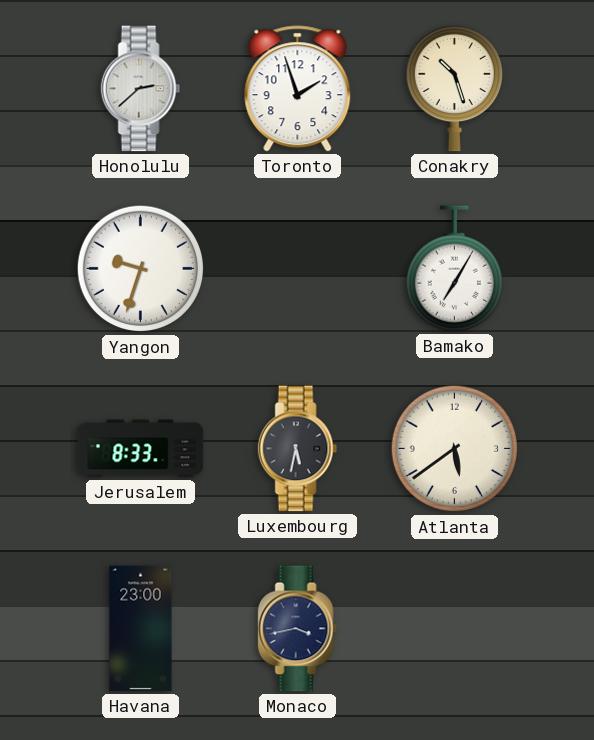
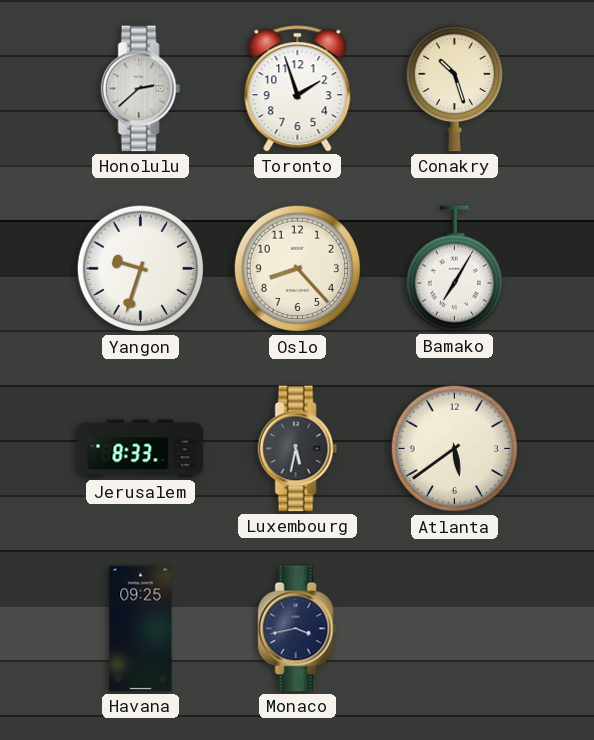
Oslo: none -> 8:23
Havana: 23:00 -> 09:25
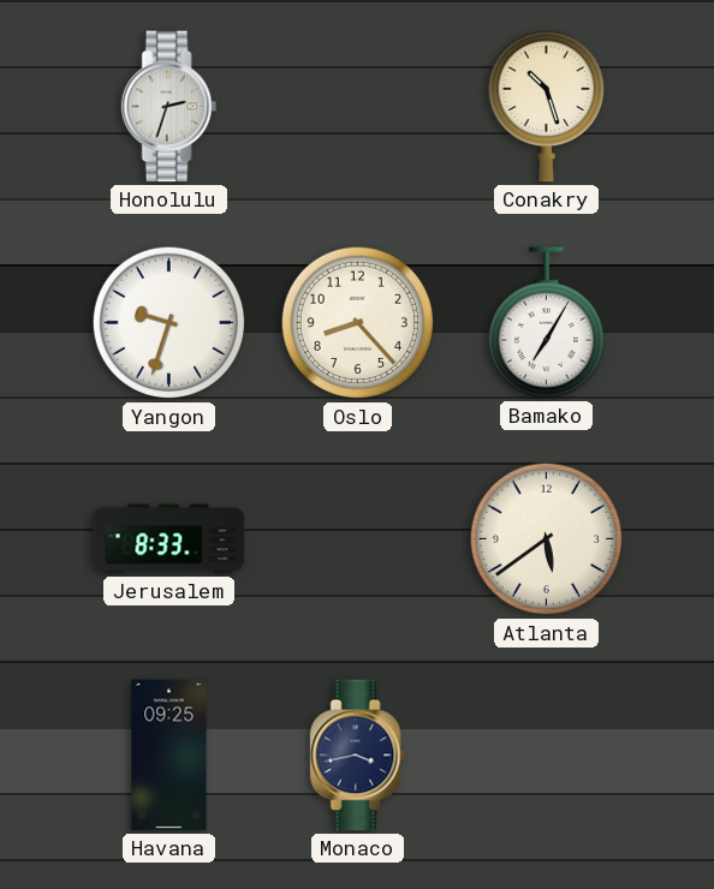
Honolulu: 2:38 -> 2:33
Toronto: 1:57 -> none
Luxembourg: 5:32 -> none
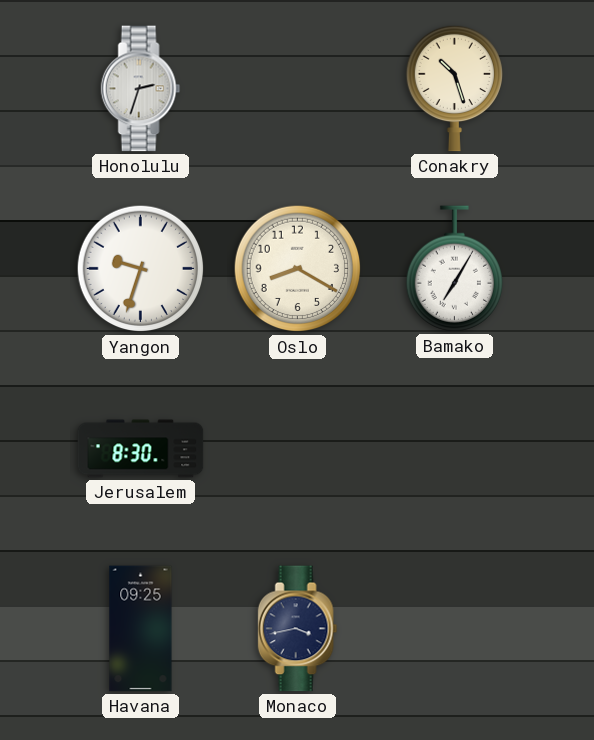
Oslo: 8:23 -> 8:20
Jerusalem: 8:33 -> 8:30
Atlanta: 5:39 -> none
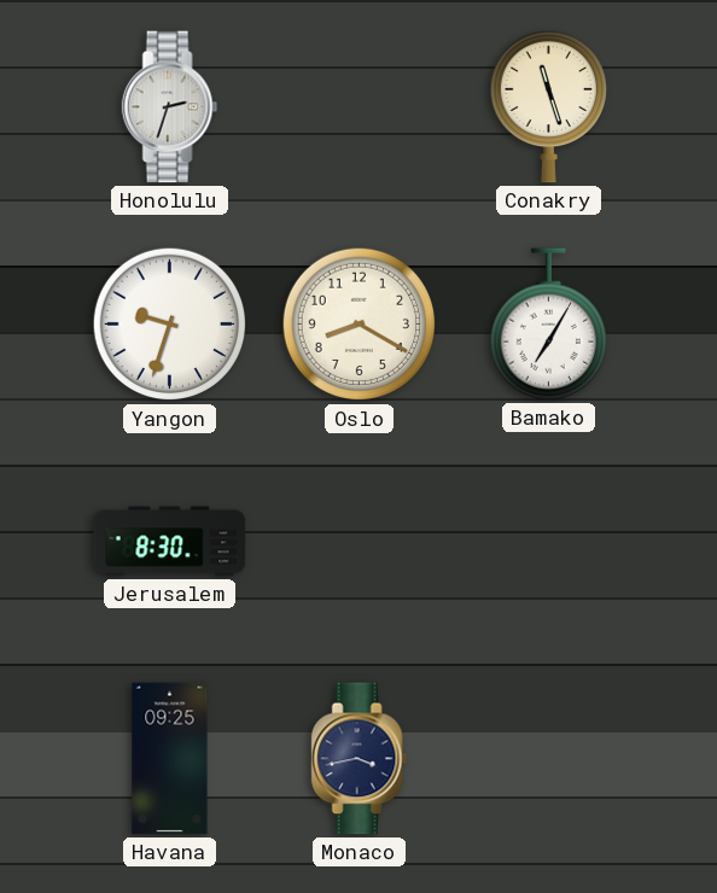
Conakry: 10:27 -> 11:27
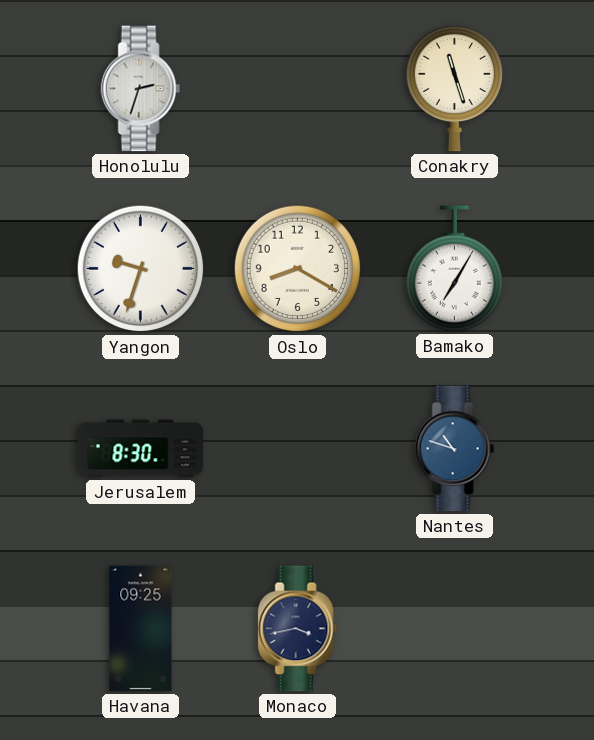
Nantes: none -> 10:48
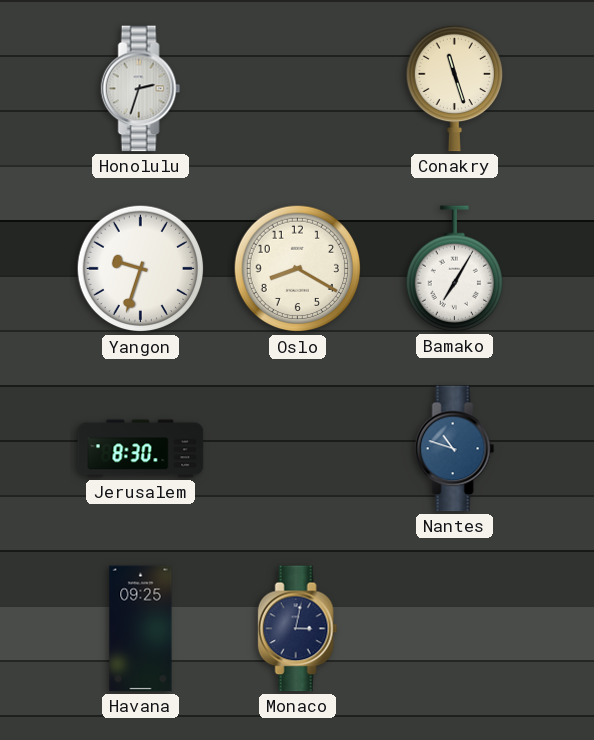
Monaco: 3:43 -> 3:02
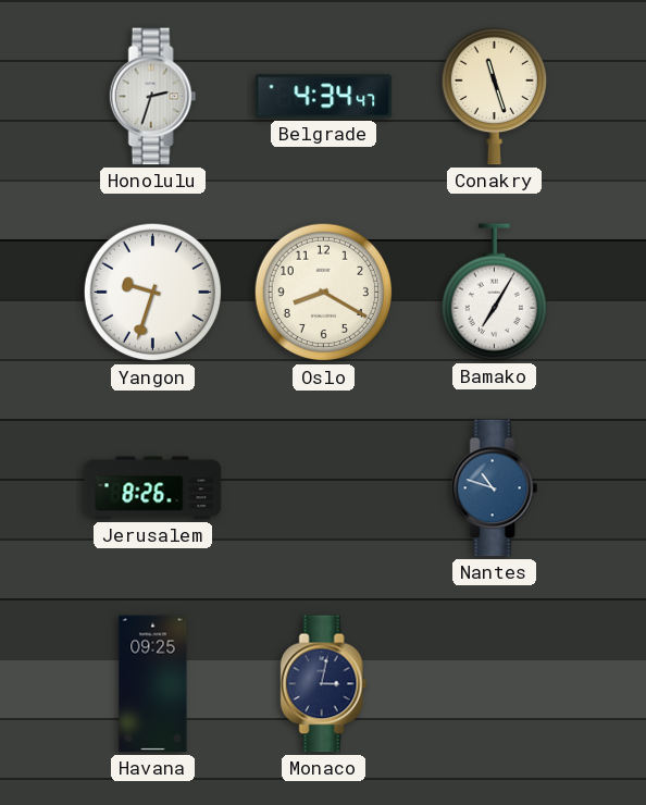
Belgrade: none -> 4:34
Jerusalem: 8:30 -> 8:26
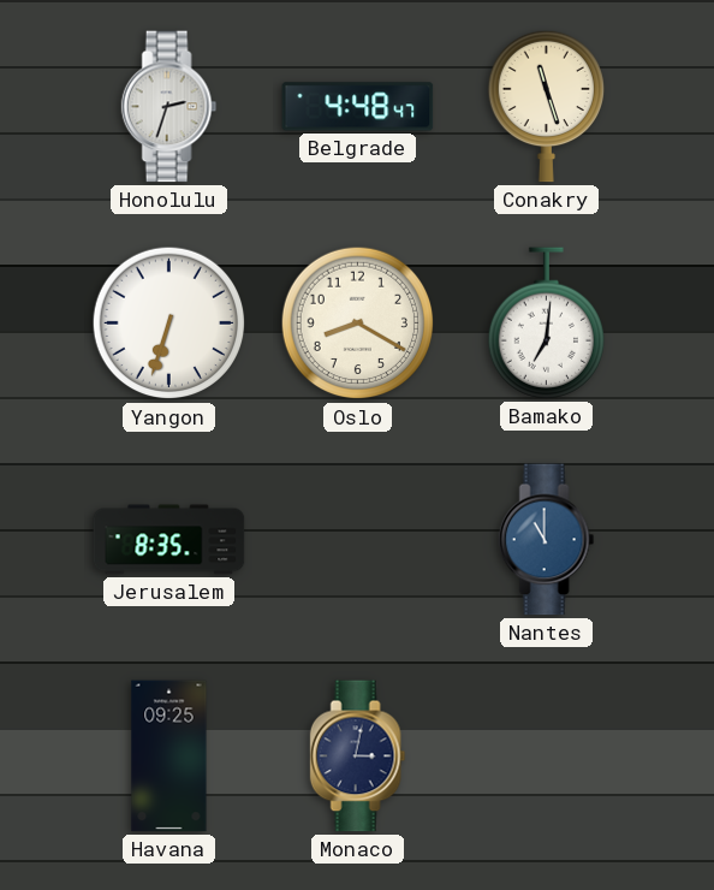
Belgrade: 4:34 -> 4:48
Yangon: 9:33 -> 6:33
Bamako: 7:05 -> 7:01
Jerusalem: 8:26 -> 8:35
Nantes: 10:48 -> 11:00
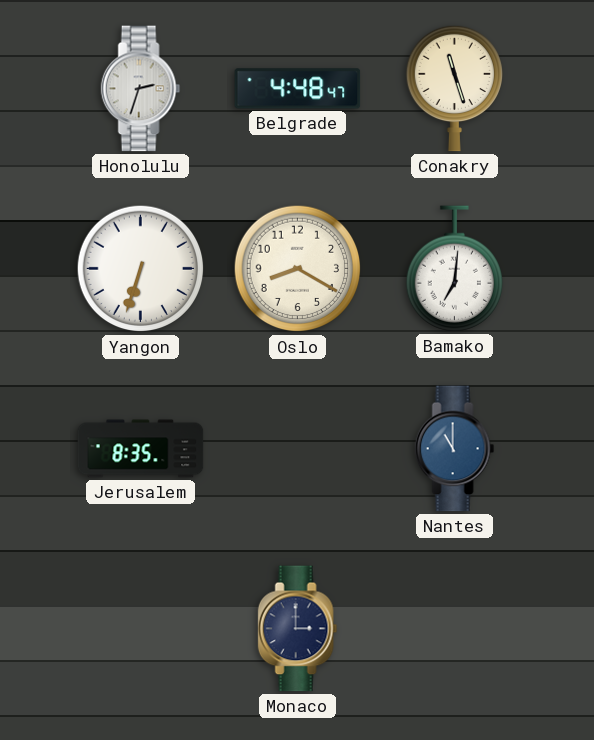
Havana: 09:25 -> none
Monaco: 3:02 -> 3:00
